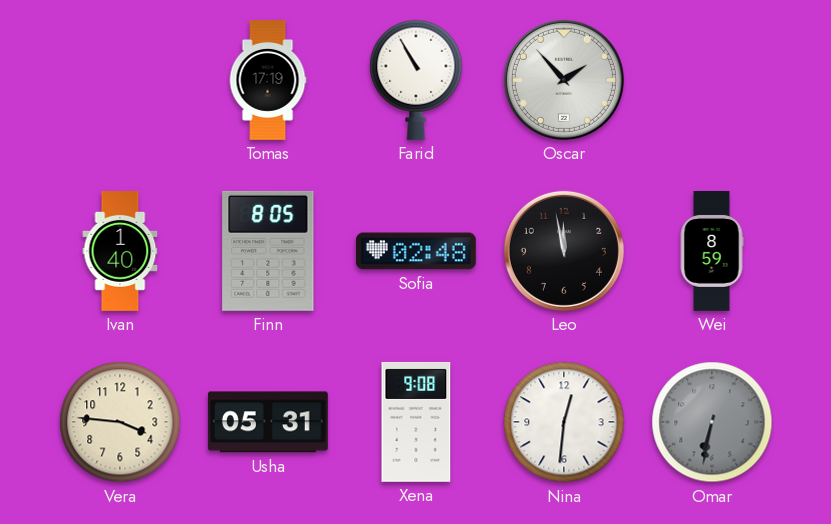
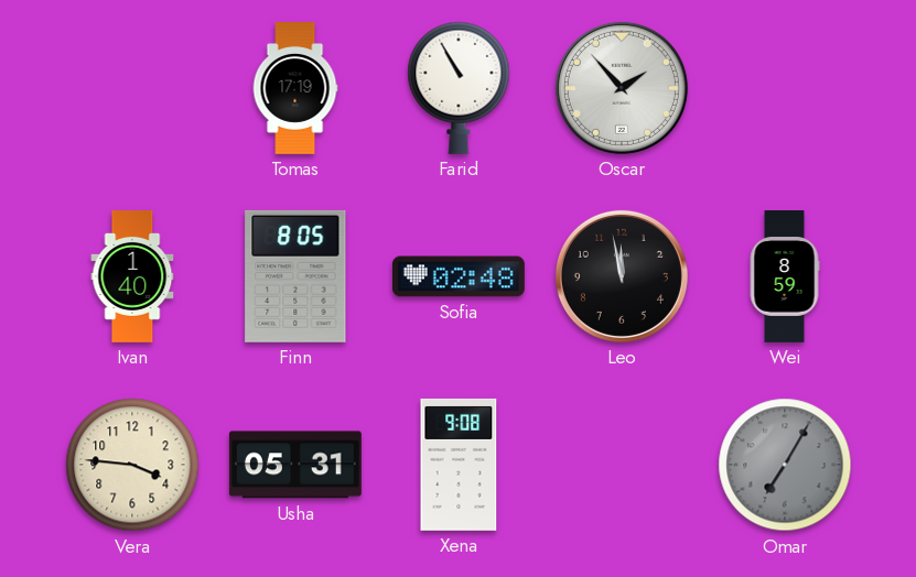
Nina: 12:31 -> none
Omar: 6:32 -> 7:05
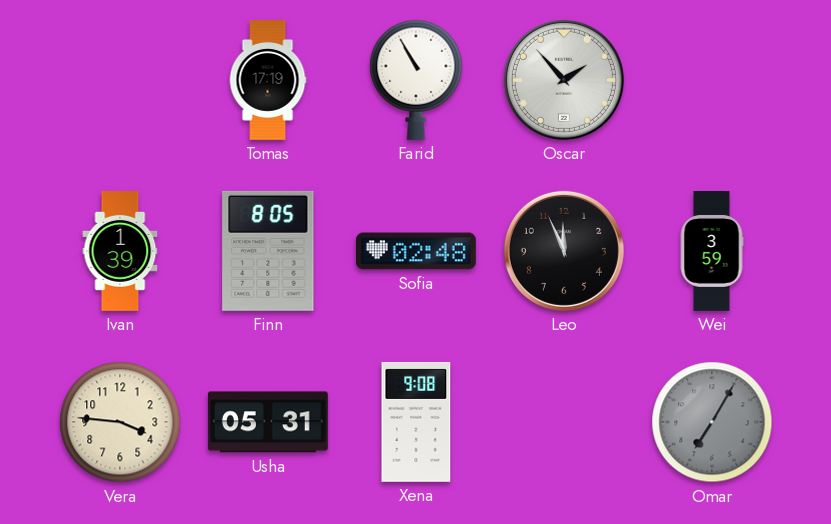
Ivan: 1:40 -> 1:39
Leo: 11:58 -> 11:56
Wei: 8:59 -> 3:59
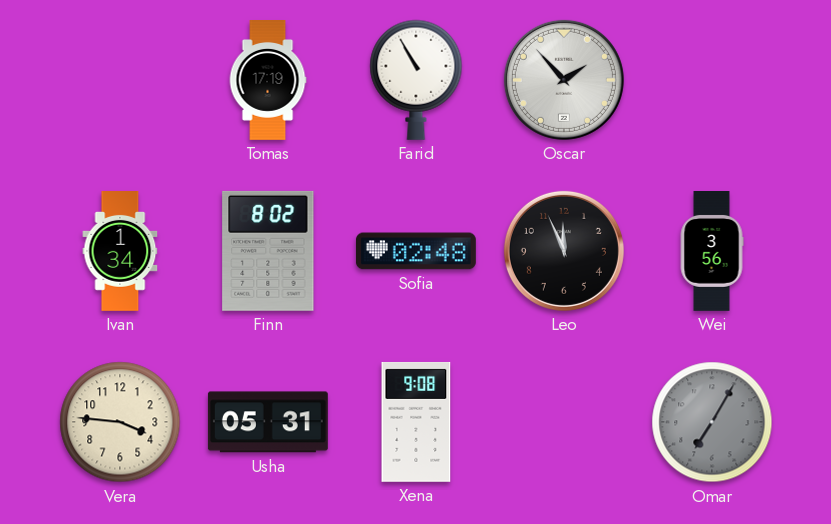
Ivan: 1:39 -> 1:34
Finn: 8:05 -> 8:02
Wei: 3:59 -> 3:56
